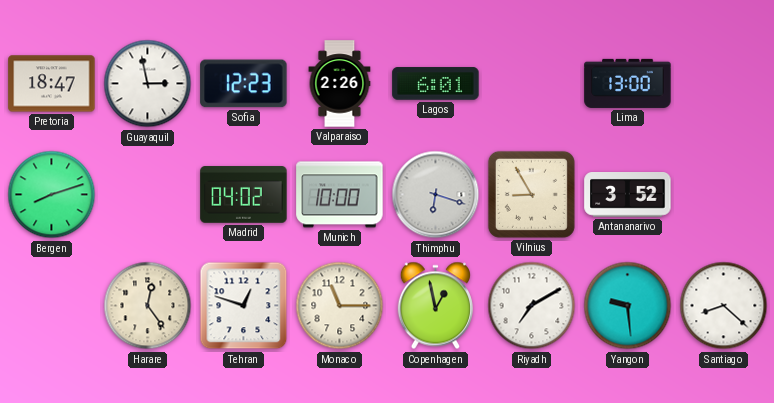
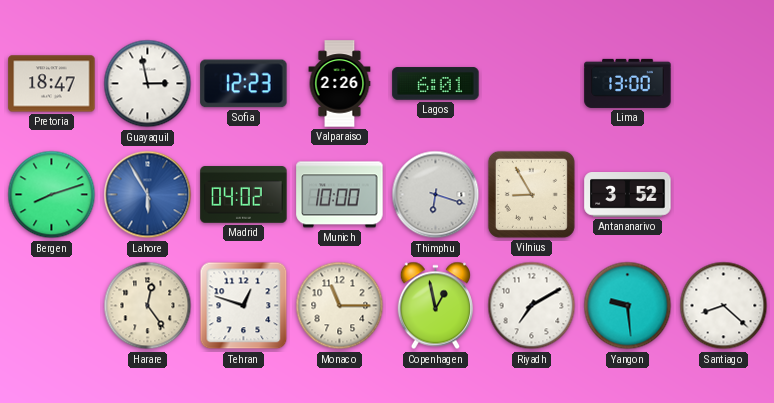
Lahore: none -> 5:55
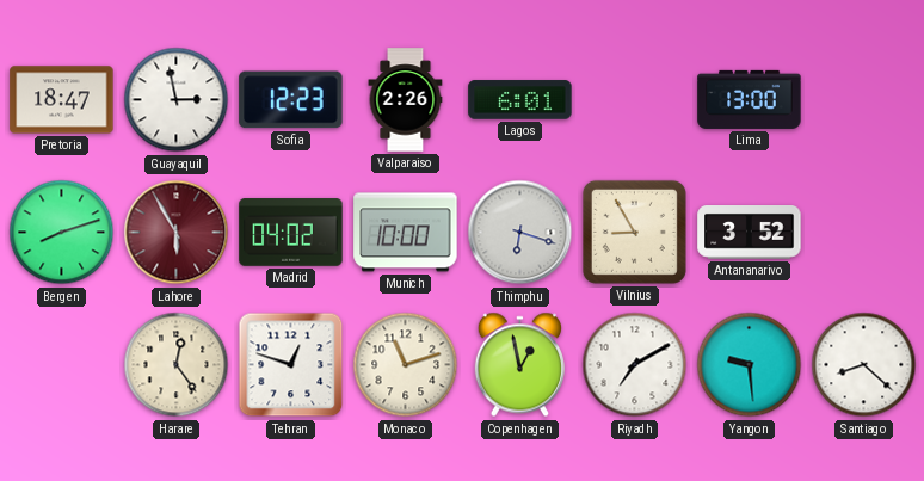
Lahore dial: blue -> burgundy
Monaco: 11:15 -> 11:12
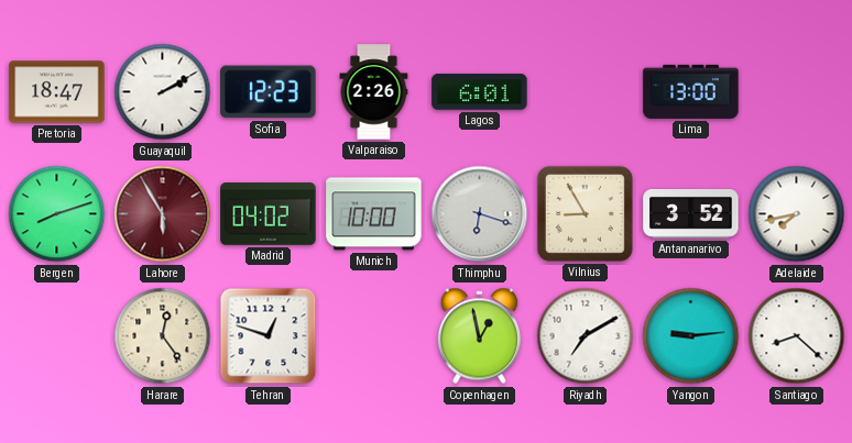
Guayaquil: 2:58 -> 2:10
Adelaide: none -> 7:43
Monaco: 11:12 -> none
Yangon: 9:29 -> 9:14
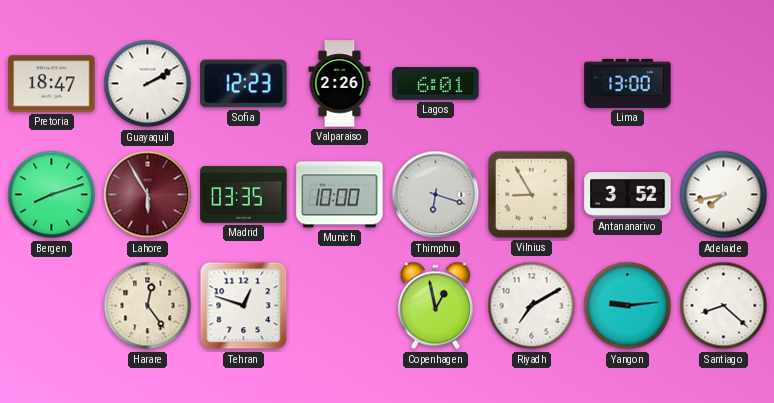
Madrid: 04:02 -> 03:35
